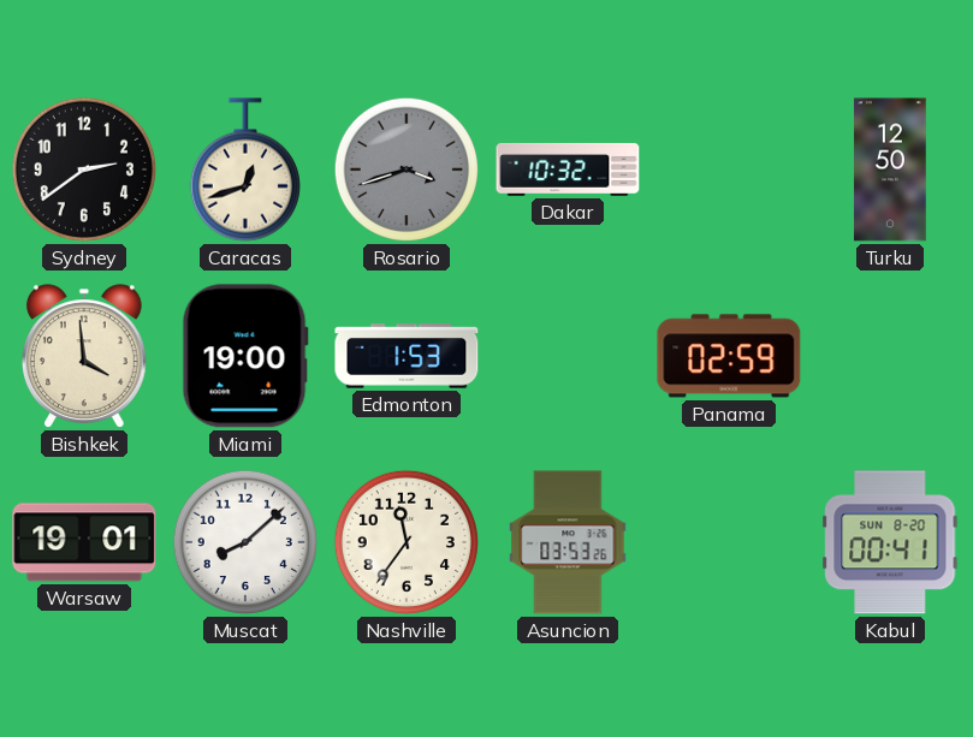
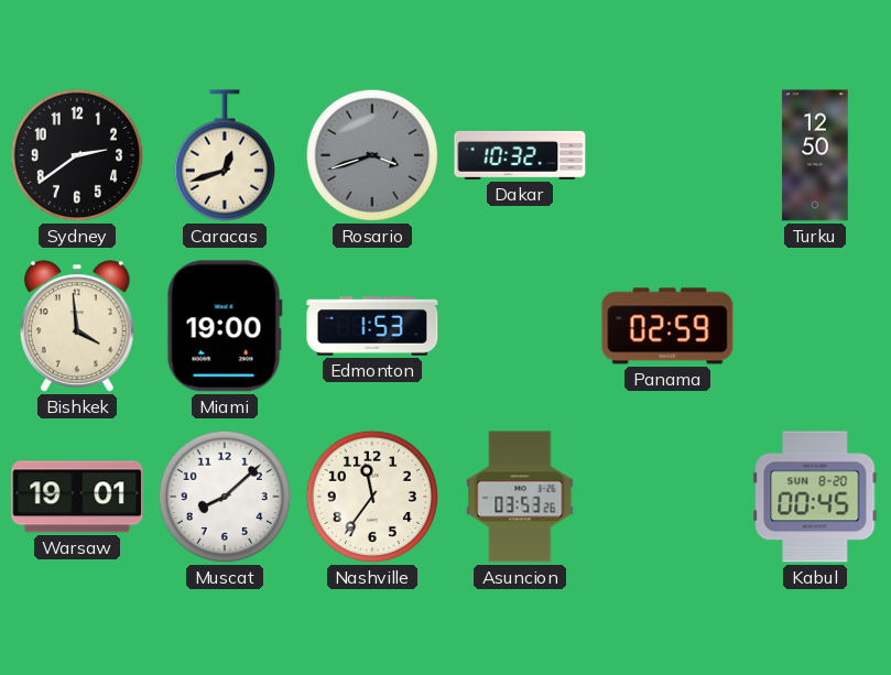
Kabul: 00:41 -> 00:45
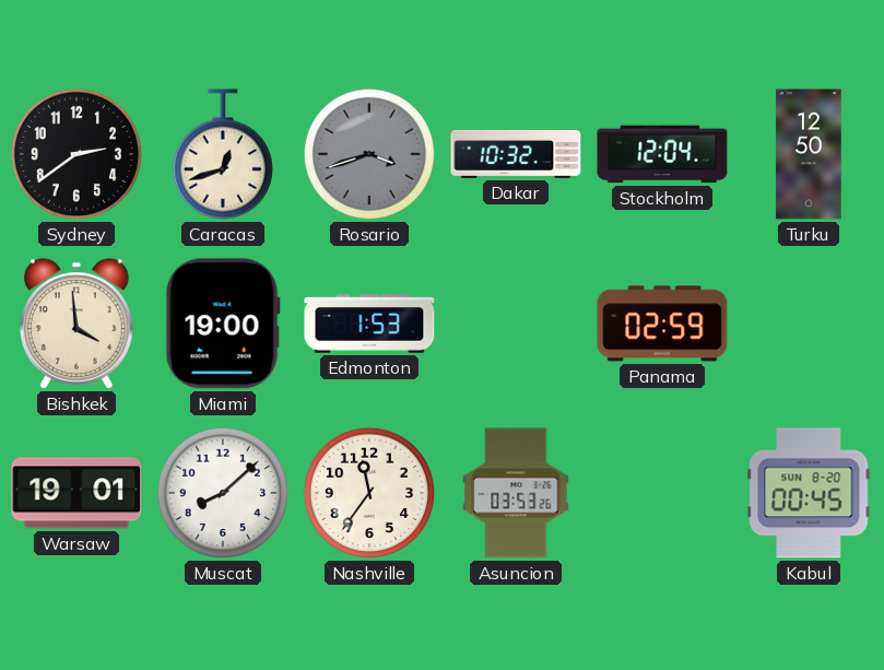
Stockholm: none -> 12:04
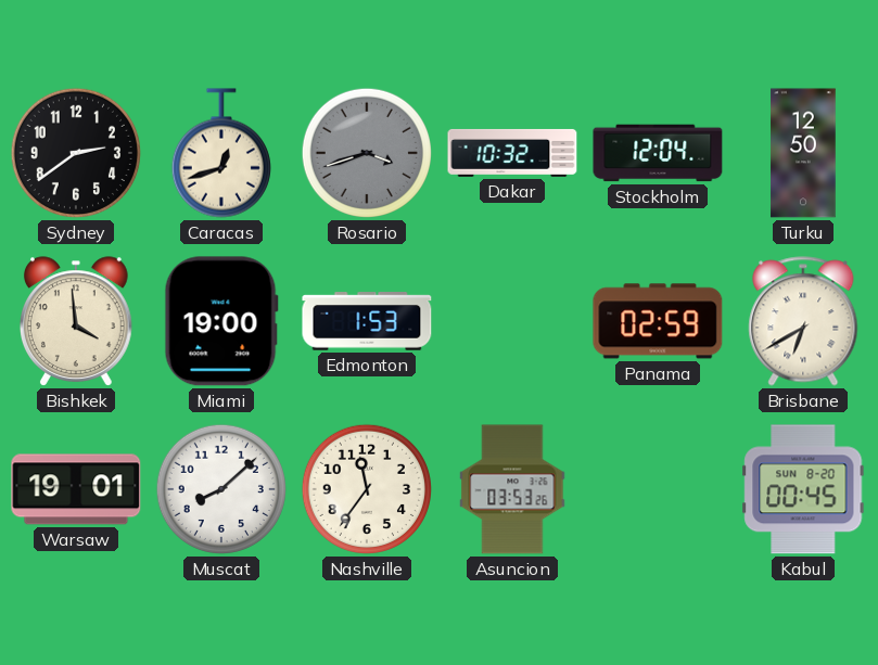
Brisbane: none -> 6:40
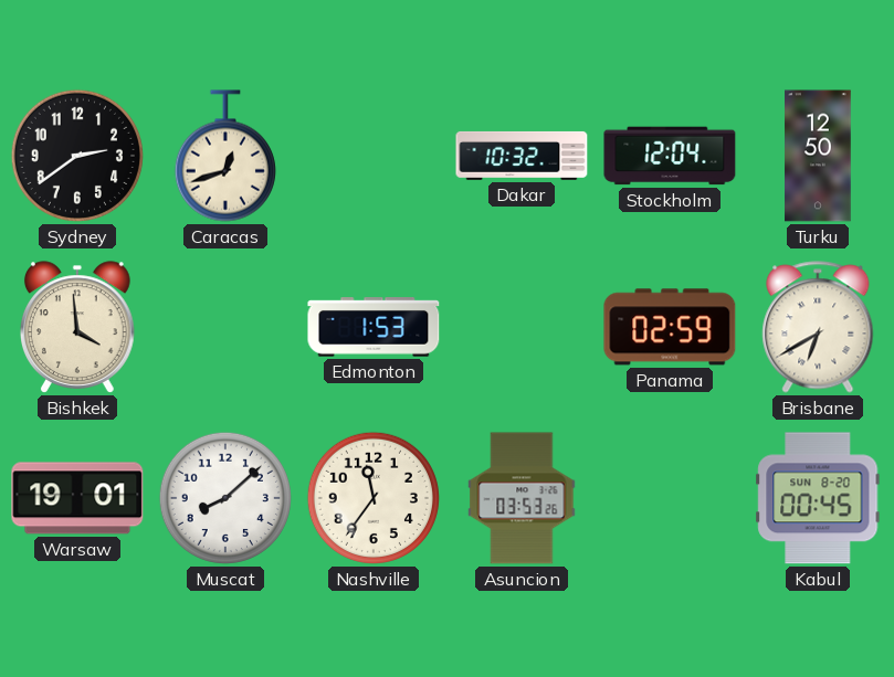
Rosario: 3:42 -> none
Miami: 19:00 -> none
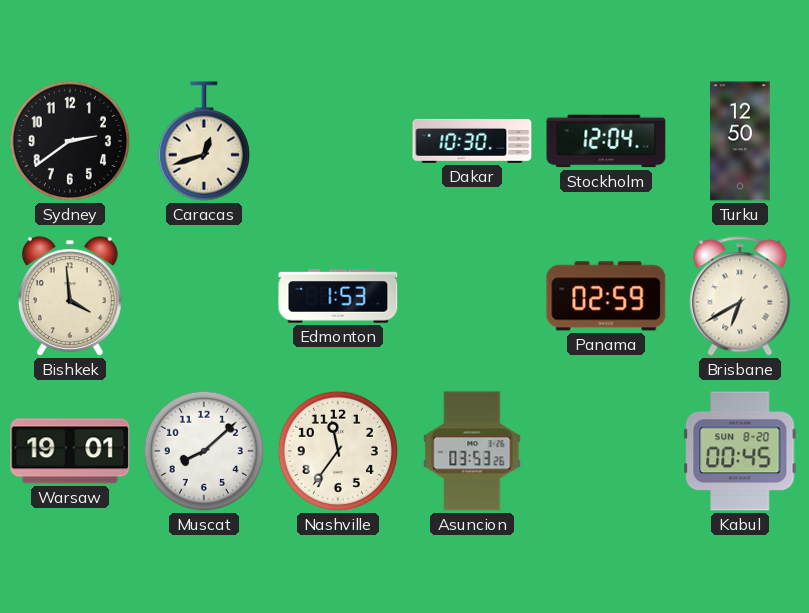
Dakar: 10:32 -> 10:30
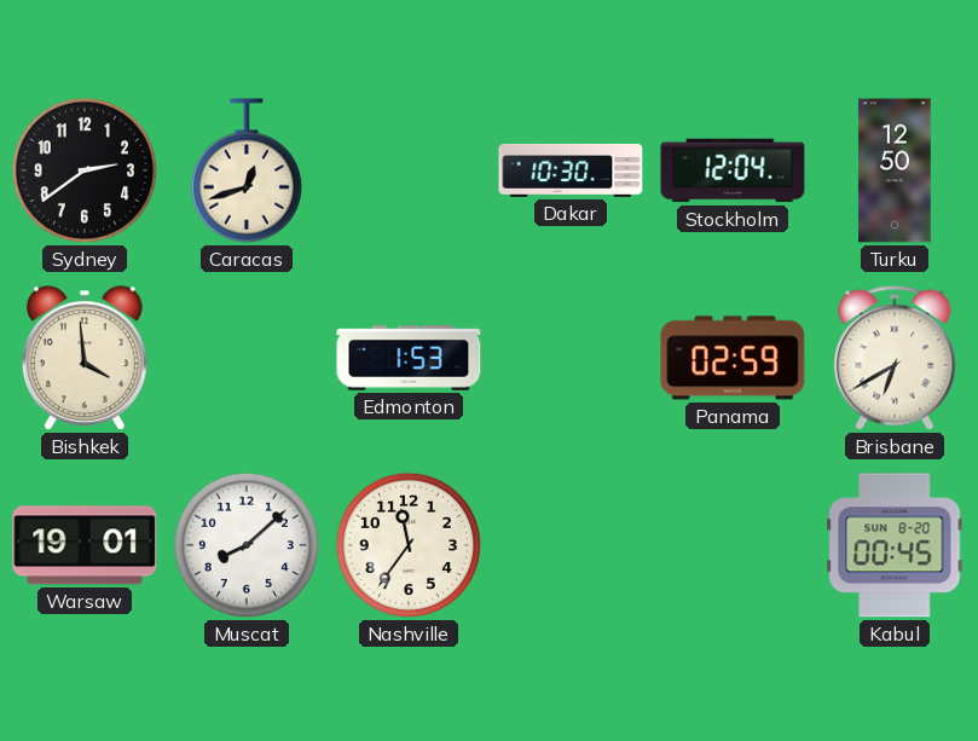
Asuncion: 03:53 -> none
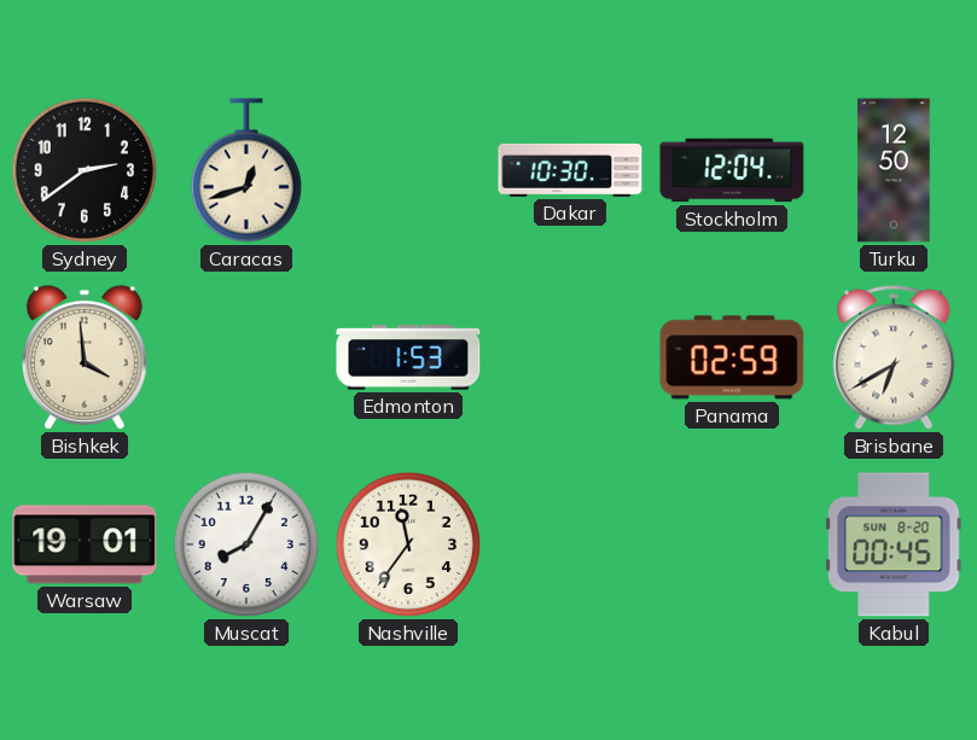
Muscat: 8:08 -> 8:05
